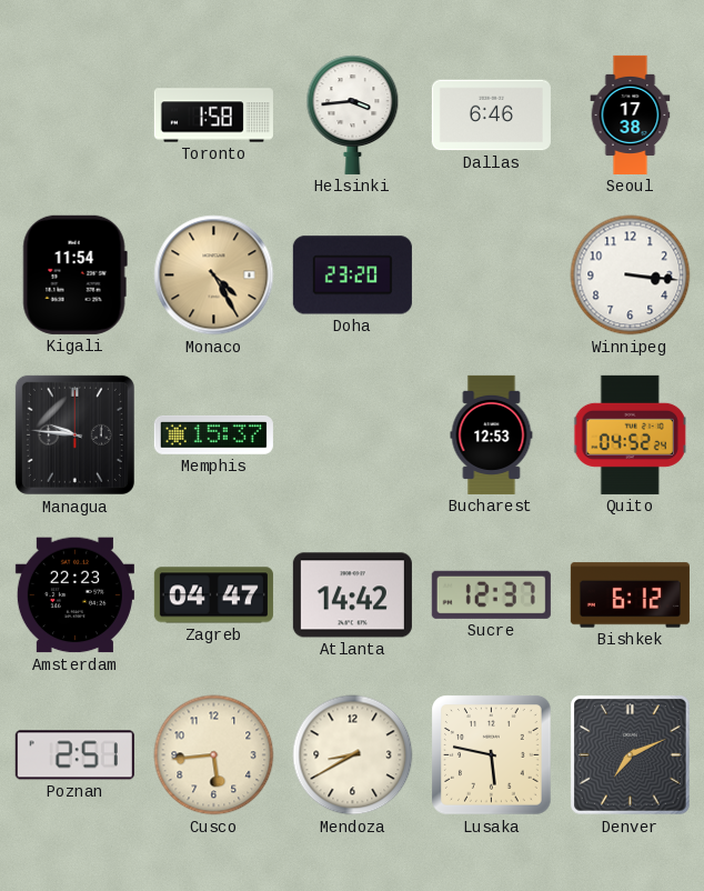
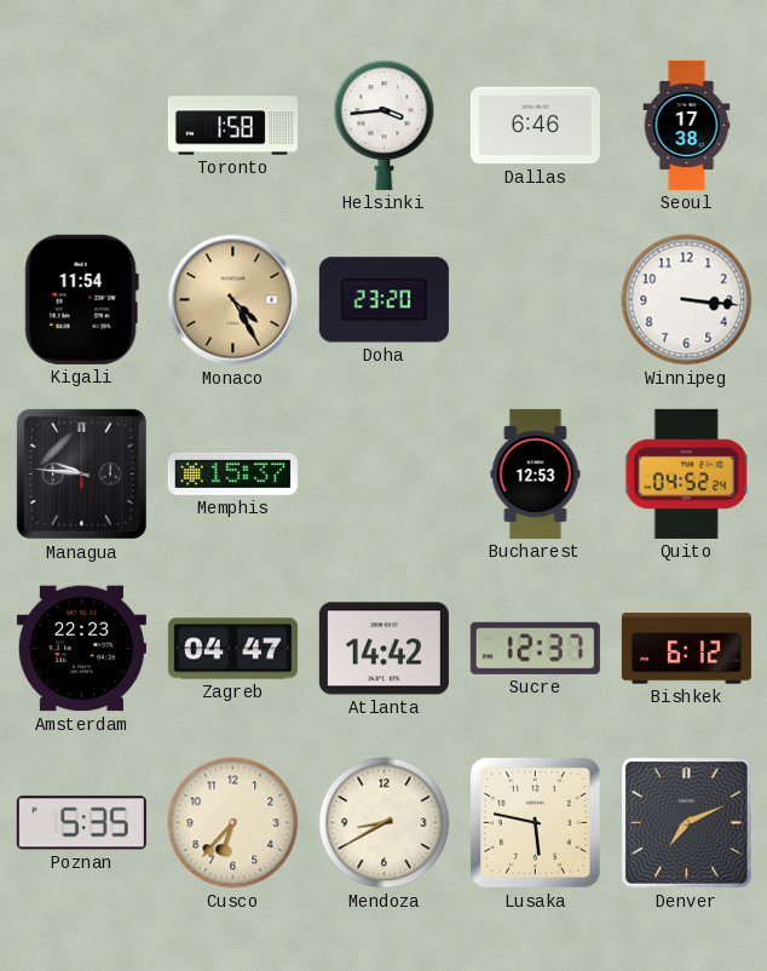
Poznan: 2:51 -> 5:35
Cusco: 5:44 -> 6:37
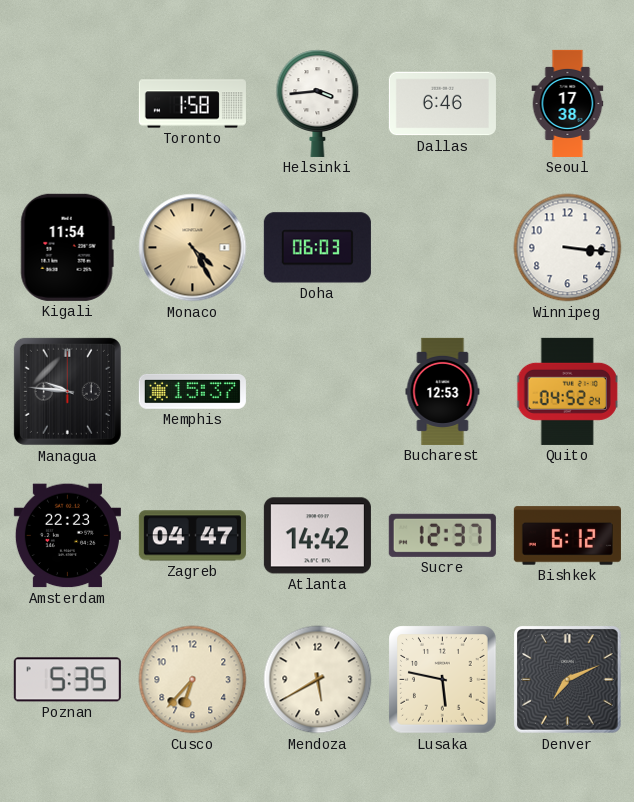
Doha: 23:20 -> 06:03
Mendoza: 8:40 -> 5:40
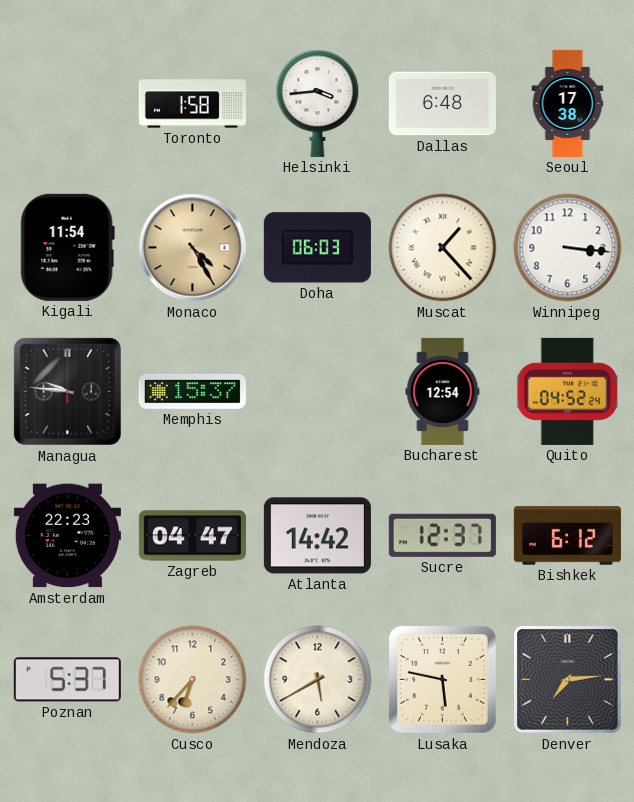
Dallas: 6:46 -> 6:48
Muscat: none -> 1:23
Bucharest: 12:53 -> 12:54
Poznan: 5:35 -> 5:37
Denver: 7:11 -> 7:14
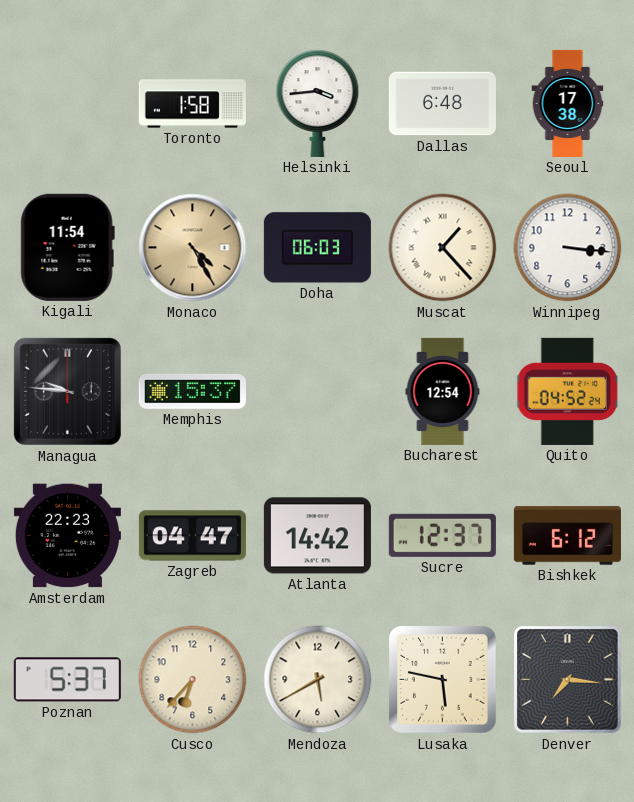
Denver: 7:14 -> 7:16
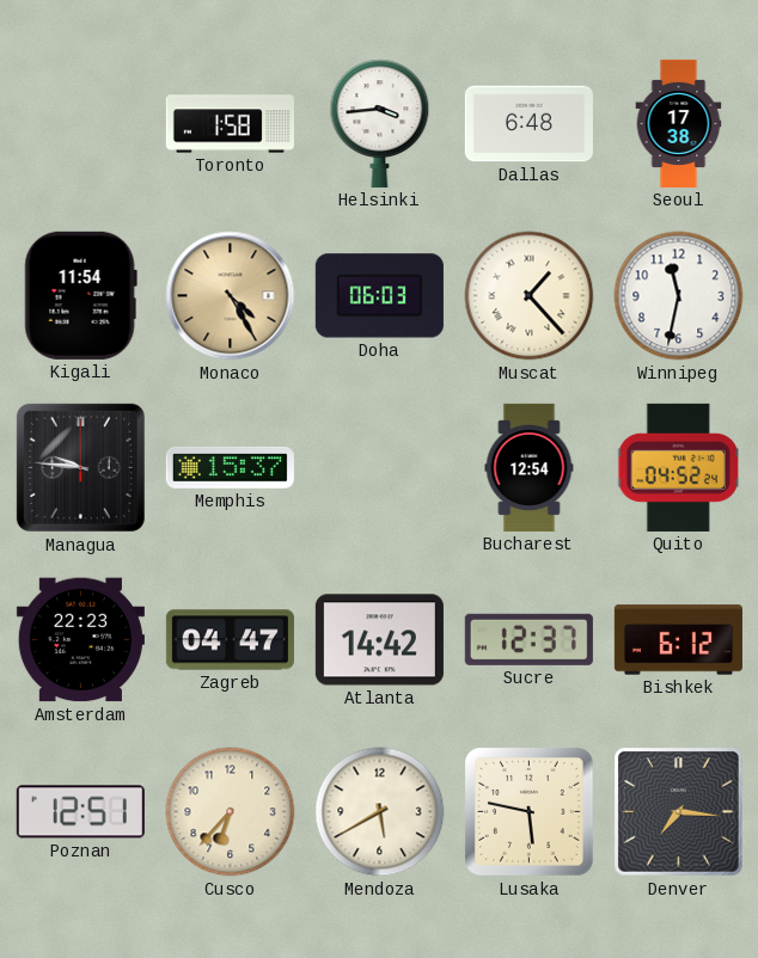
Winnipeg: 3:16 -> 11:32
Poznan: 5:37 -> 12:51
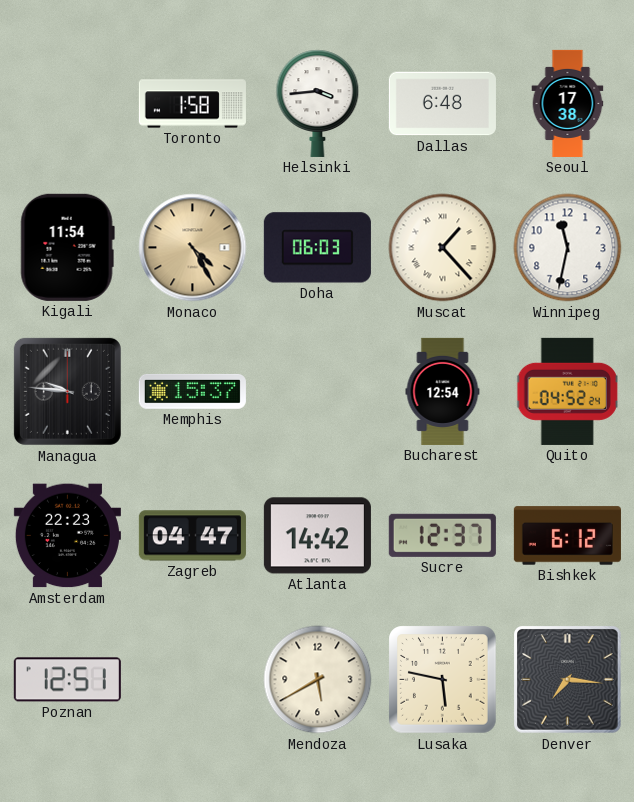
Cusco: 6:37 -> none
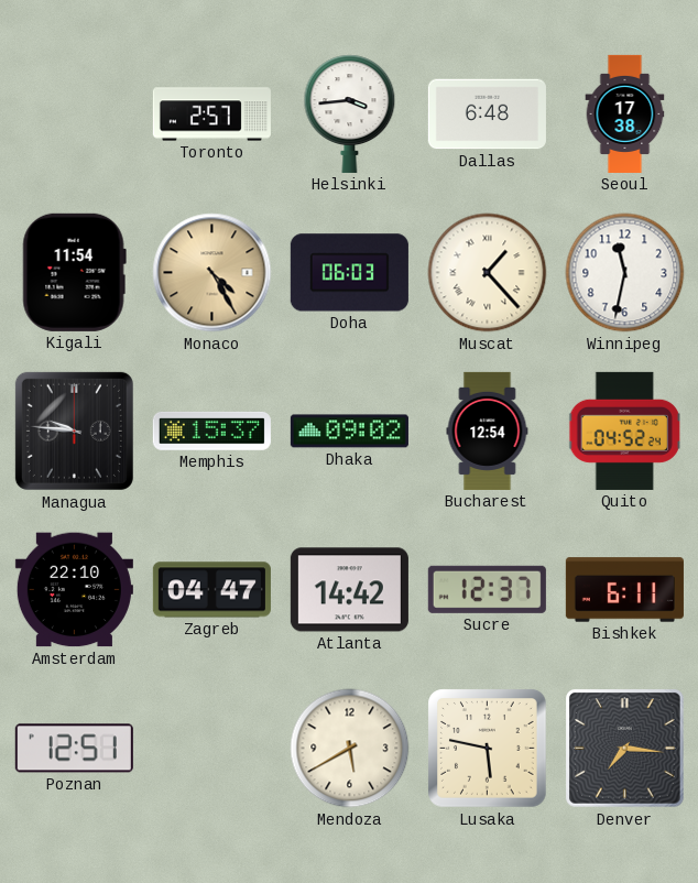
Toronto: 1:58 -> 2:57
Dhaka: none -> 09:02
Amsterdam: 22:23 -> 22:10
Bishkek: 6:12 -> 6:11
